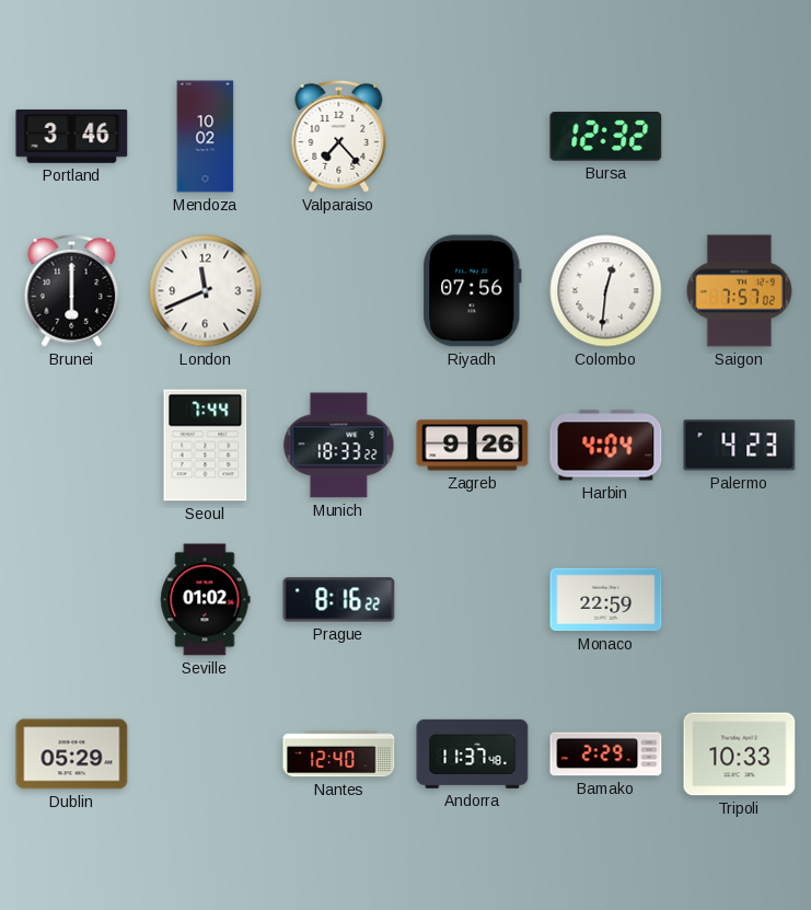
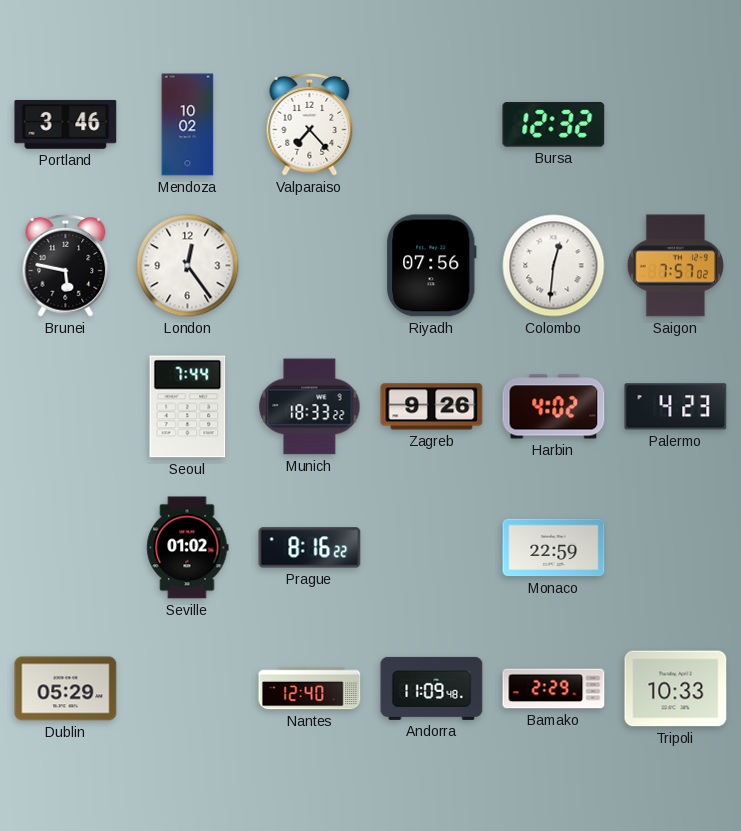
Brunei: 6:00 -> 5:47
London: 11:41 -> 12:24
Harbin: 4:04 -> 4:02
Andorra: 11:37 -> 11:09
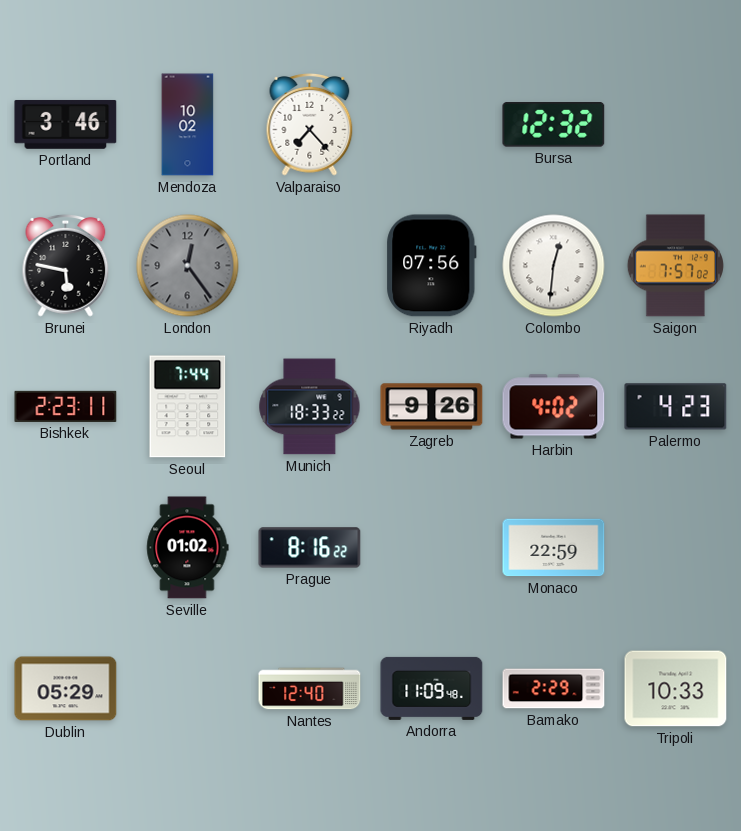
London dial: white -> grey
Bishkek: none -> 2:23
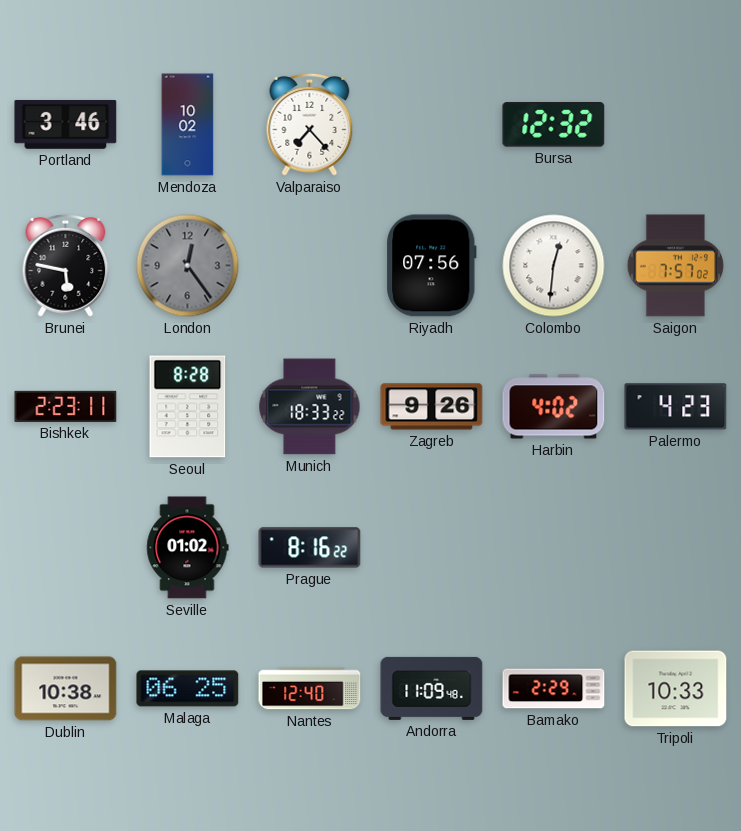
Seoul: 7:44 -> 8:28
Monaco: 22:59 -> none
Dublin: 05:29 -> 10:38
Malaga: none -> 06:25
